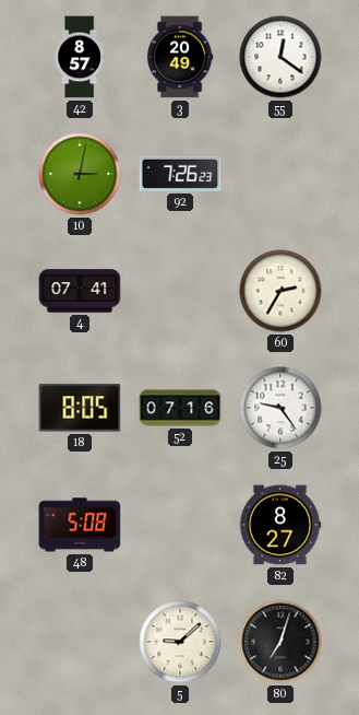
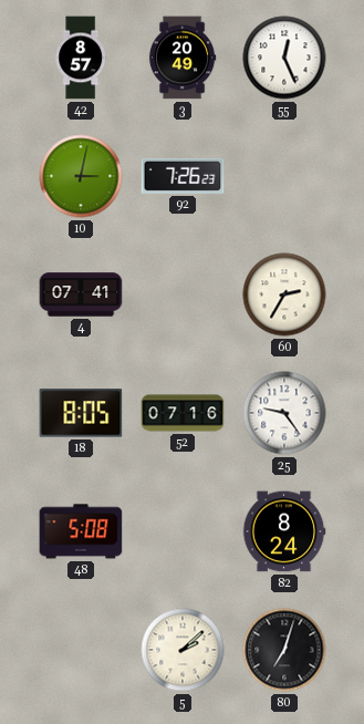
55: 12:21 -> 12:26
82: 8:27 -> 8:24
5: 9:08 -> 2:08
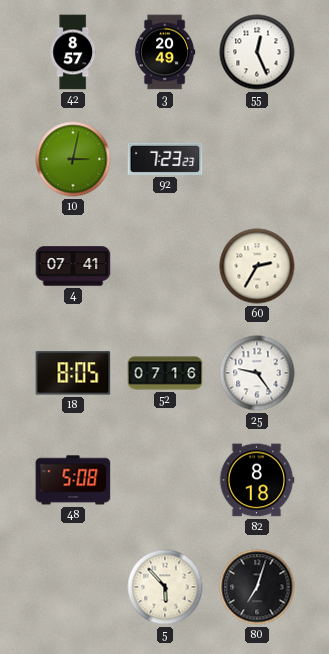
92: 7:26 -> 7:23
82: 8:24 -> 8:18
5: 2:08 -> 5:53
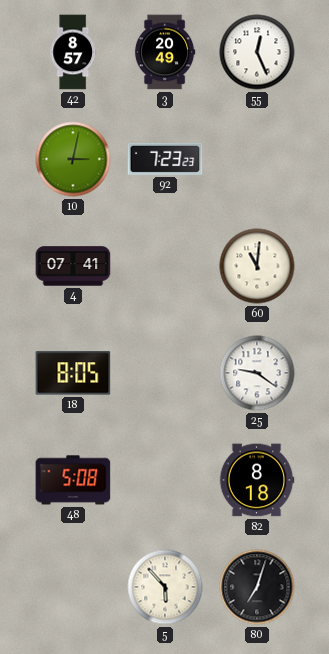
60: 2:35 -> 11:01
52: 07:16 -> none
25: 9:24 -> 9:21
